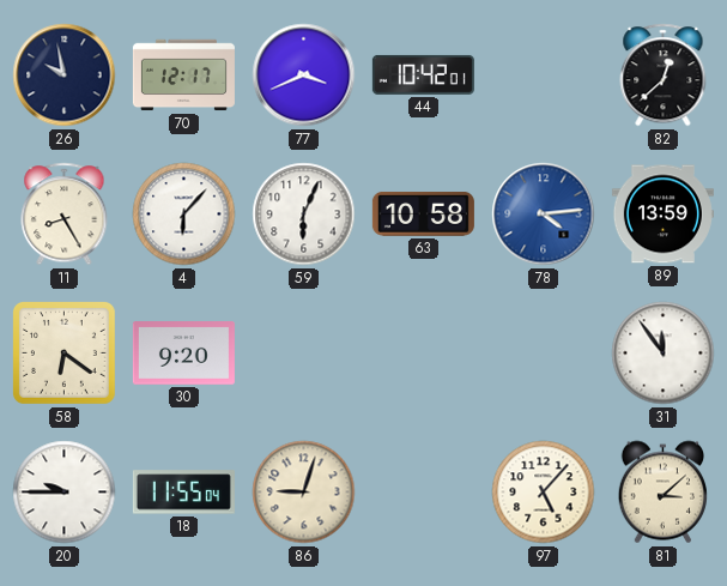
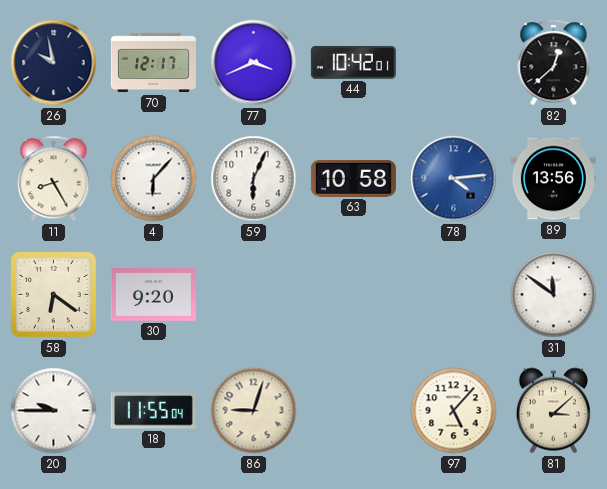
89: 13:59 -> 13:56
31: 11:54 -> 11:51
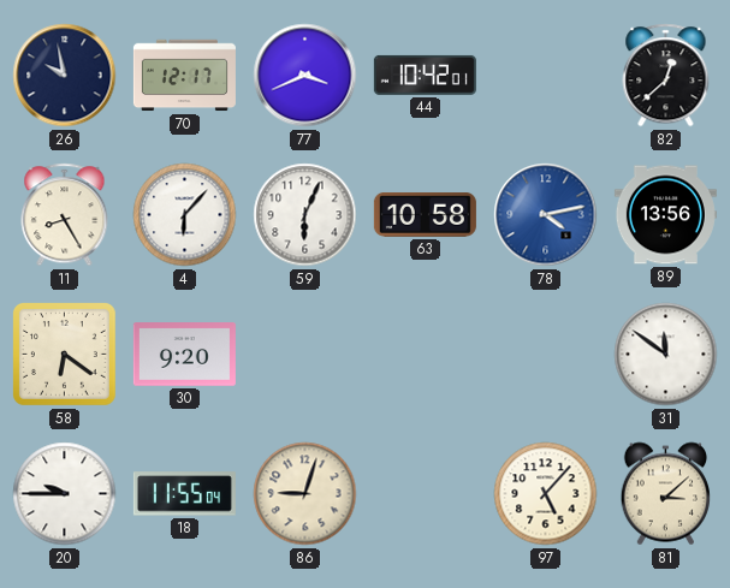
78: 4:14 -> 4:13
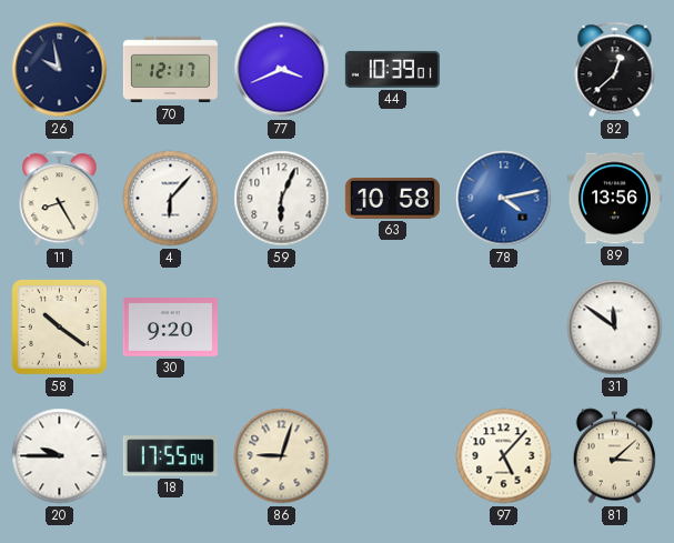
44: 10:42 -> 10:39
58: 6:21 -> 10:21
18: 11:55 -> 17:55
